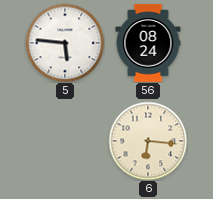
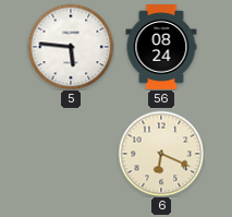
6: 6:16 -> 6:19
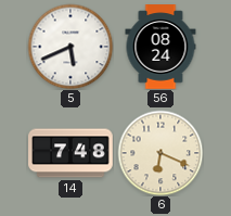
5: 5:46 -> 5:41
14: none -> 7:48
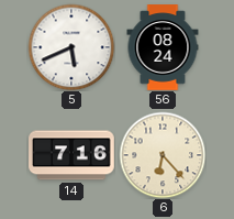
14: 7:48 -> 7:16
6: 6:19 -> 6:23
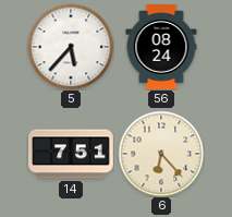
5: 5:41 -> 5:37
14: 7:16 -> 7:51
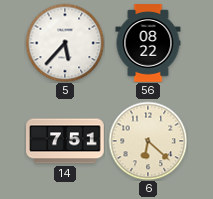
56: 08:24 -> 08:22
6: 6:23 -> 6:22
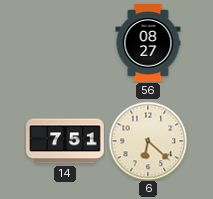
5: 5:37 -> none
56: 08:22 -> 08:27
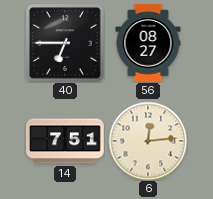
40: none -> 6:45
6: 6:22 -> 12:14
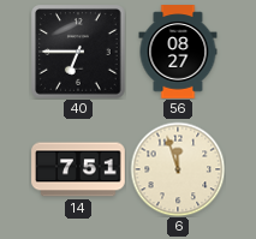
6: 12:14 -> 11:57
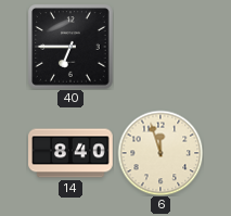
56: 08:27 -> none
14: 7:51 -> 8:40
